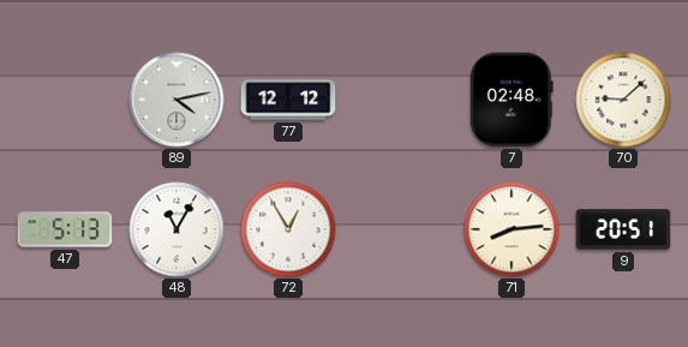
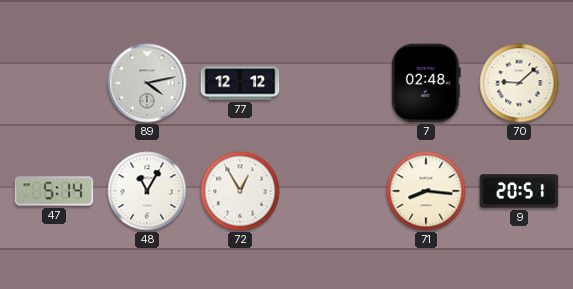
47: 5:13 -> 5:14
71: 8:14 -> 8:16
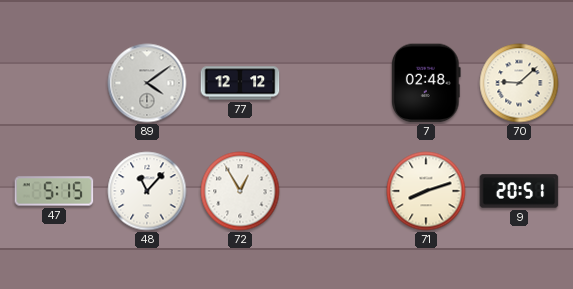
89: 4:13 -> 4:09
47: 5:14 -> 5:15
48: 11:05 -> 11:07
71: 8:16 -> 8:12
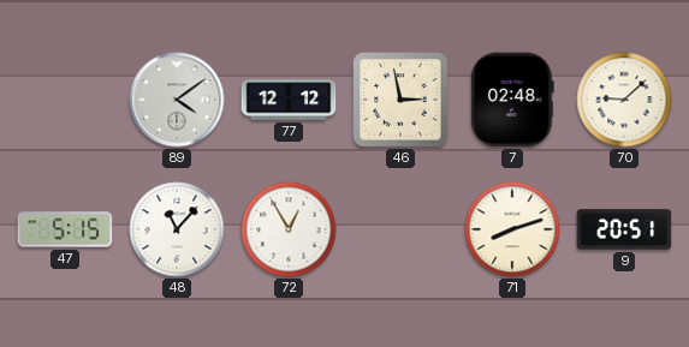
46: none -> 2:58
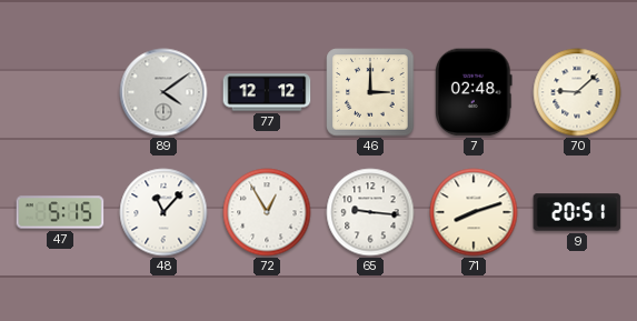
46: 2:58 -> 3:00
65: none -> 9:16
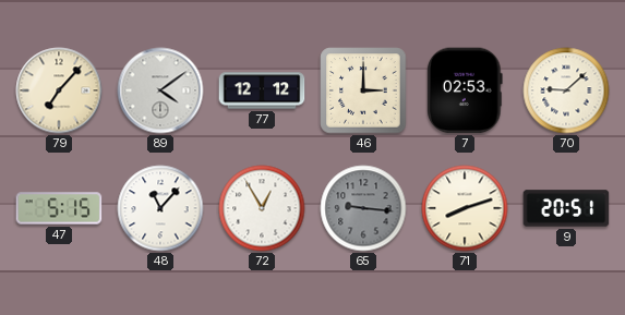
79: none -> 7:07
7: 02:48 -> 02:53
65 dial: white -> grey
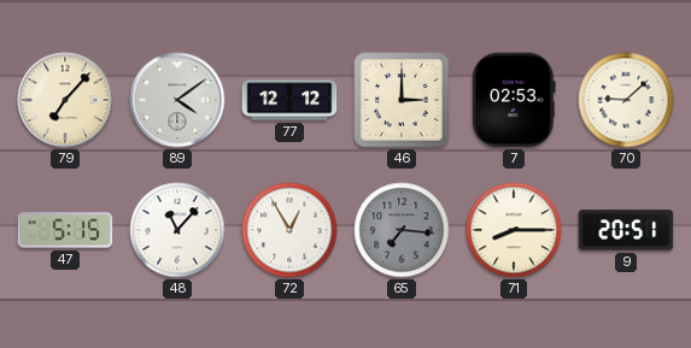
65: 9:16 -> 7:16
71: 8:12 -> 8:15
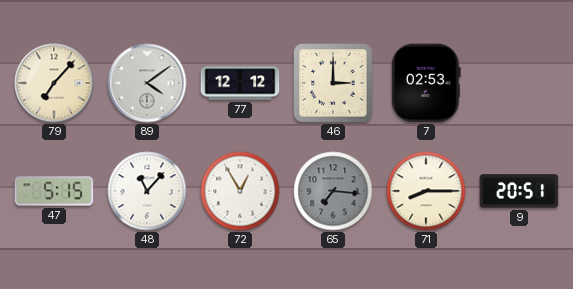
70: 9:08 -> none
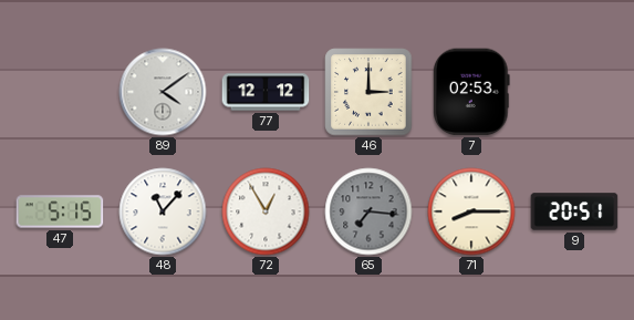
79: 7:07 -> none
